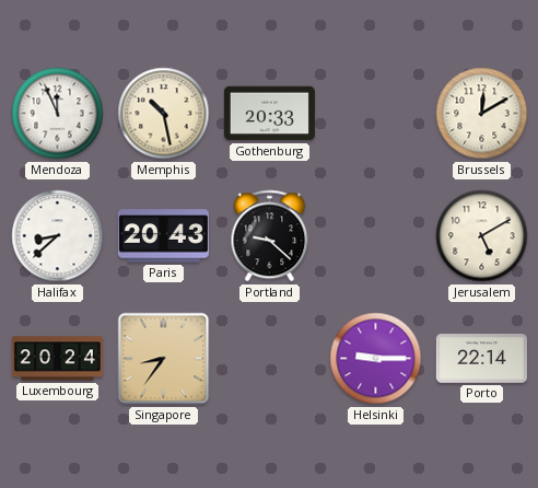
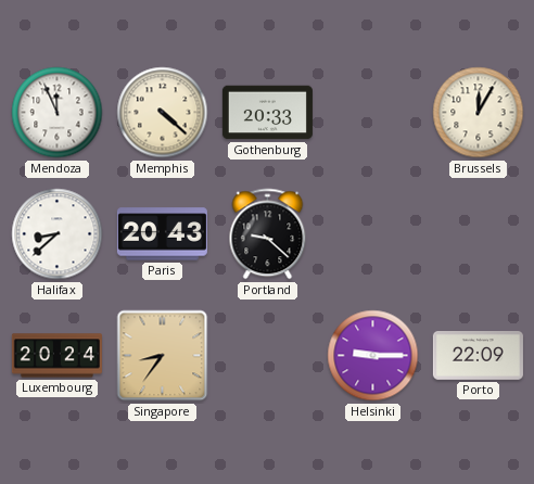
Memphis: 10:28 -> 4:22
Brussels: 12:10 -> 12:05
Jerusalem: 5:10 -> none
Porto: 22:14 -> 22:09
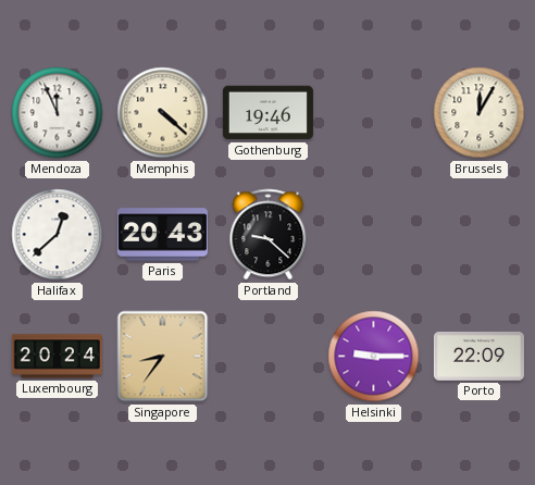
Gothenburg: 20:33 -> 19:46
Halifax: 8:38 -> 12:38
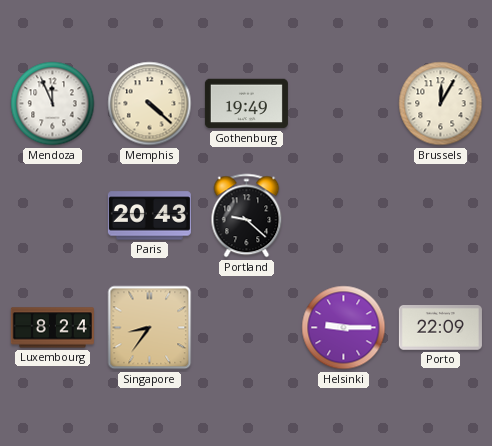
Gothenburg: 19:46 -> 19:49
Halifax: 12:38 -> none
Luxembourg: 20:24 -> 8:24
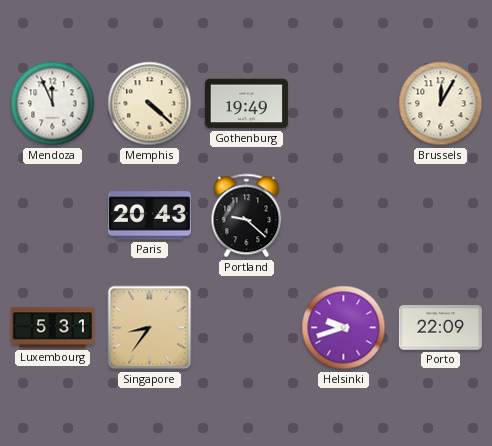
Luxembourg: 8:24 -> 5:31
Helsinki: 9:15 -> 9:42
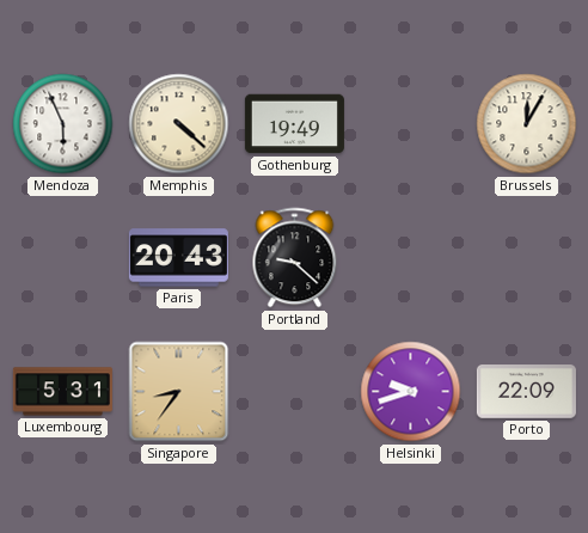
Mendoza: 11:56 -> 5:56
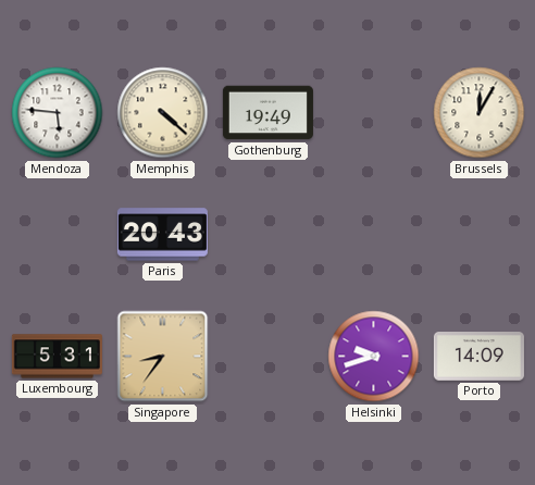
Mendoza: 5:56 -> 5:46
Portland: 9:22 -> none
Porto: 22:09 -> 14:09
